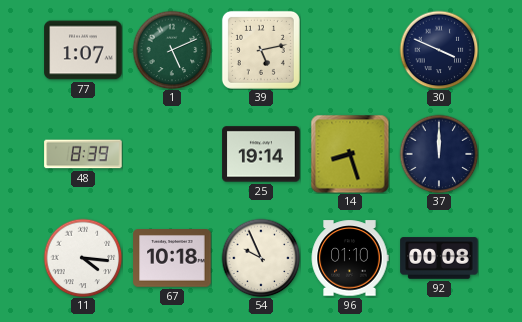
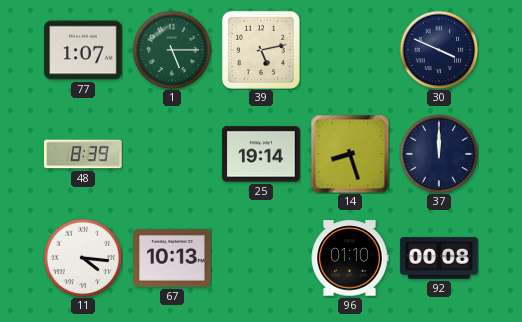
1: 5:11 -> 5:15
67: 10:18 -> 10:13
54: 9:56 -> none
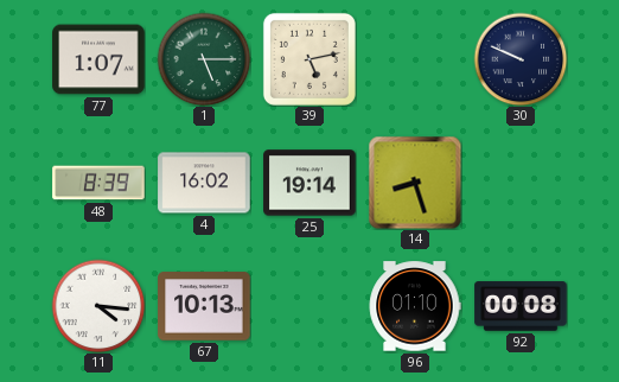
30: 3:49 -> 9:49
4: none -> 16:02
37: 12:00 -> none
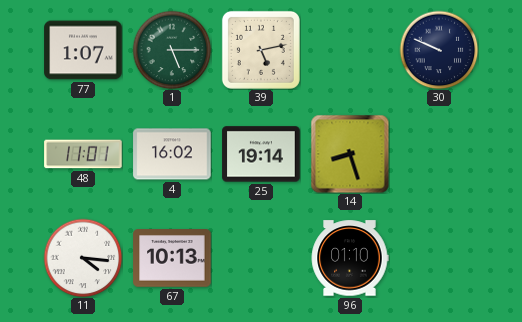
48: 8:39 -> 11:01
92: 00:08 -> none
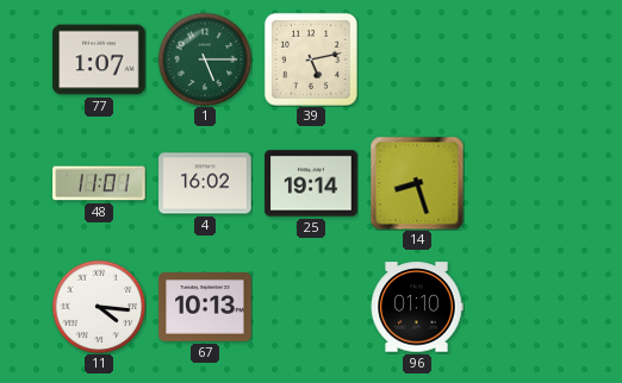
30: 9:49 -> none
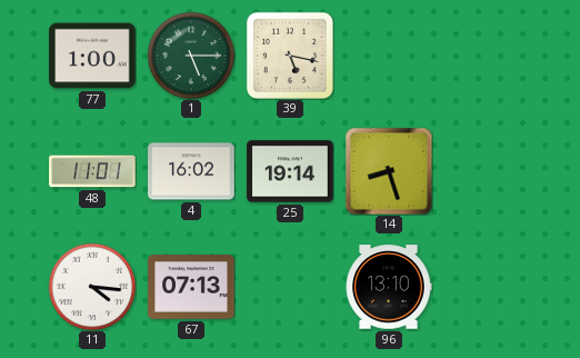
77: 1:07 -> 1:00
39: 5:13 -> 5:17
67: 10:13 -> 07:13
96: 01:10 -> 13:10
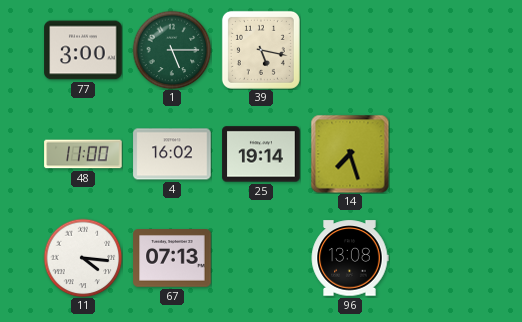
77: 1:00 -> 3:00
48: 11:01 -> 11:00
14: 8:27 -> 7:27
96: 13:10 -> 13:08
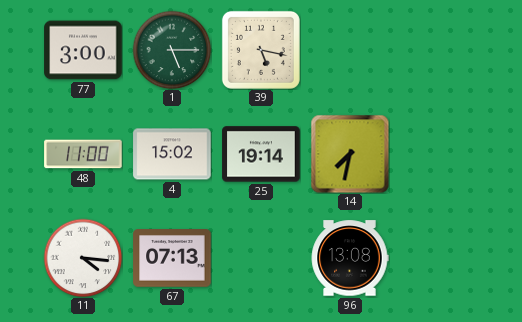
4: 16:02 -> 15:02
14: 7:27 -> 7:32
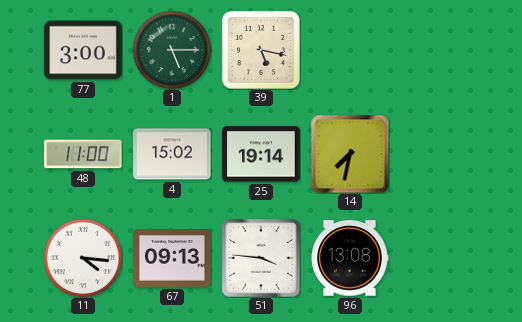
67: 07:13 -> 09:13
51: none -> 3:46
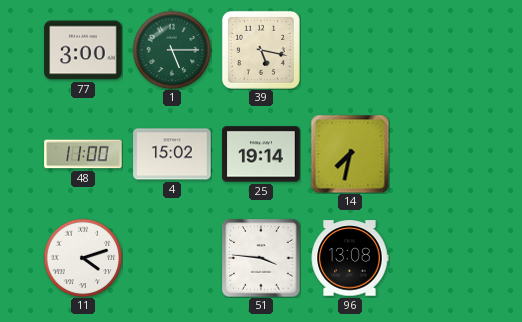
11: 4:16 -> 4:12
67: 09:13 -> none
